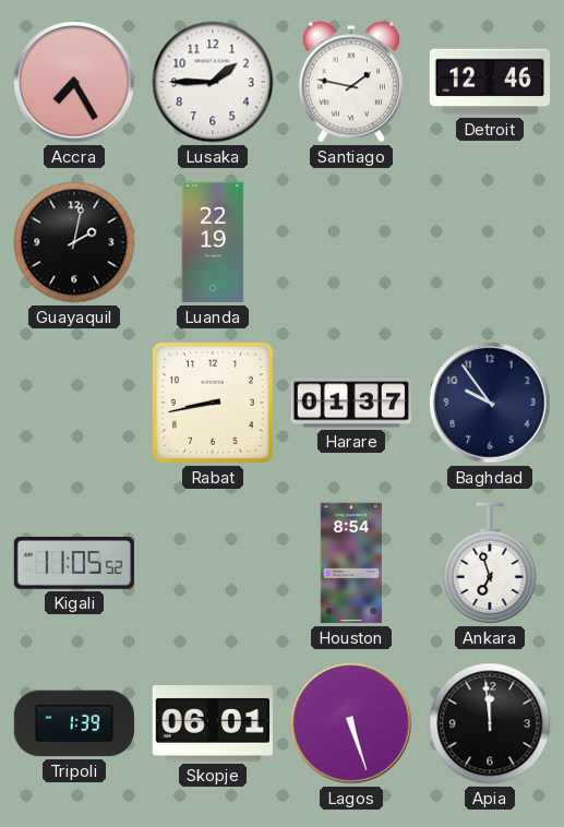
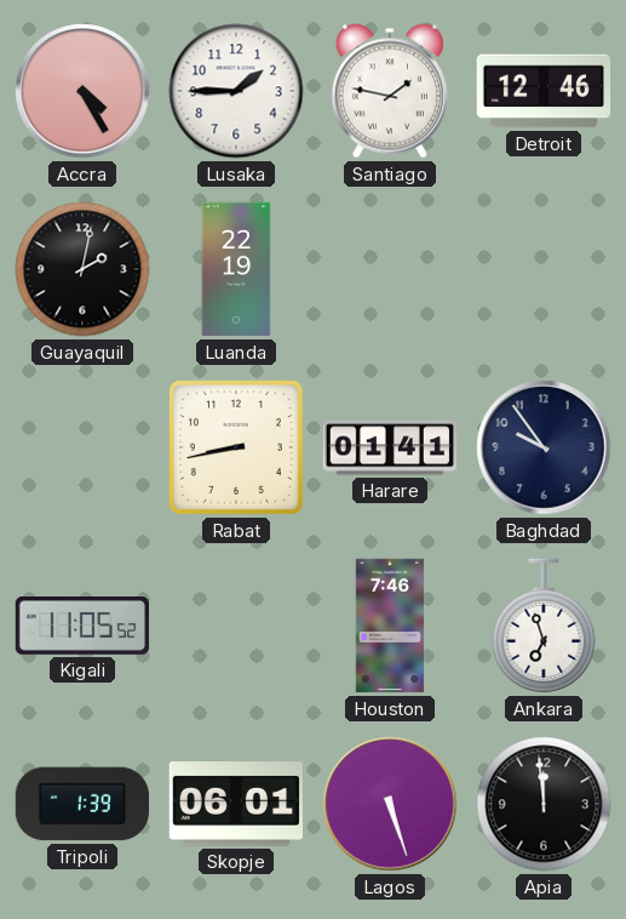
Accra: 7:25 -> 4:25
Harare: 01:37 -> 01:41
Houston: 8:54 -> 7:46
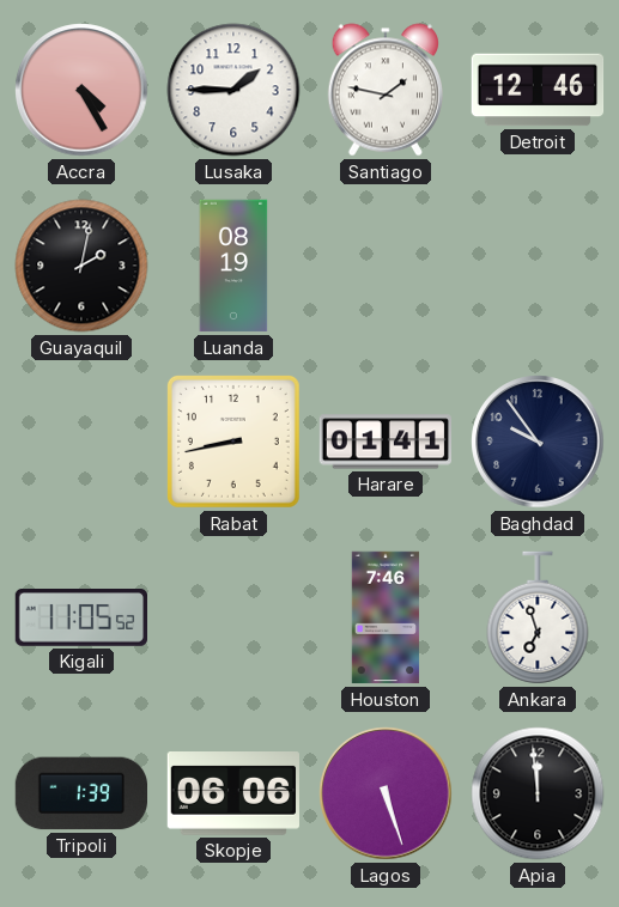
Luanda: 22:19 -> 08:19
Skopje: 06:01 -> 06:06
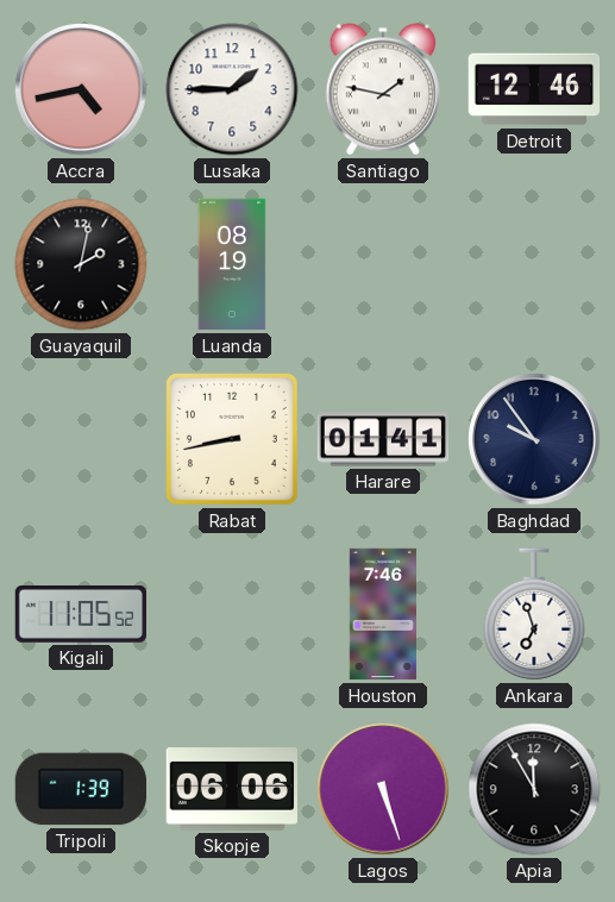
Accra: 4:25 -> 4:43
Apia: 11:59 -> 11:55
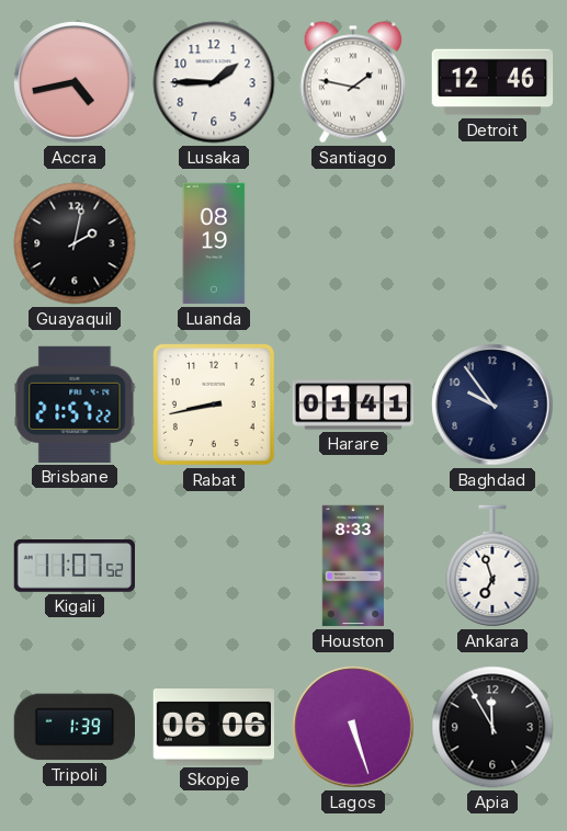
Brisbane: none -> 21:57
Kigali: 11:05 -> 11:07
Houston: 7:46 -> 8:33
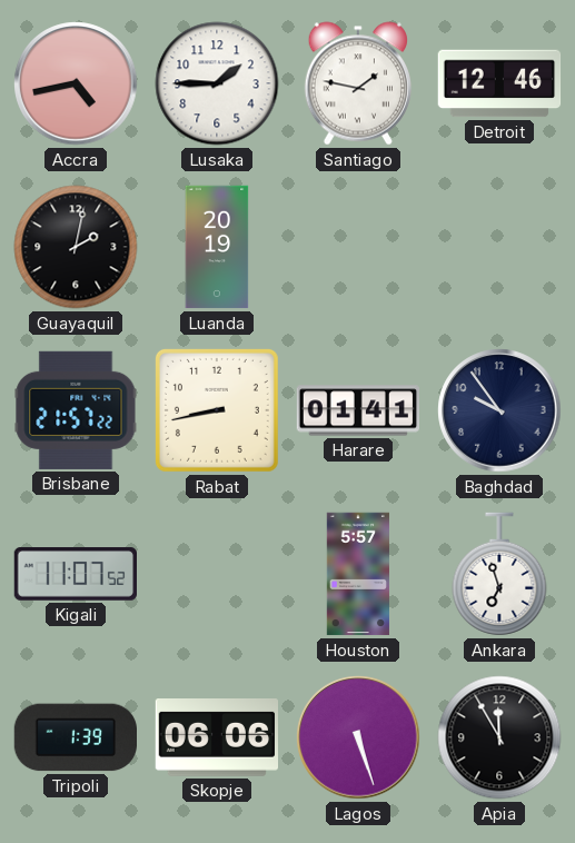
Luanda: 08:19 -> 20:19
Houston: 8:33 -> 5:57
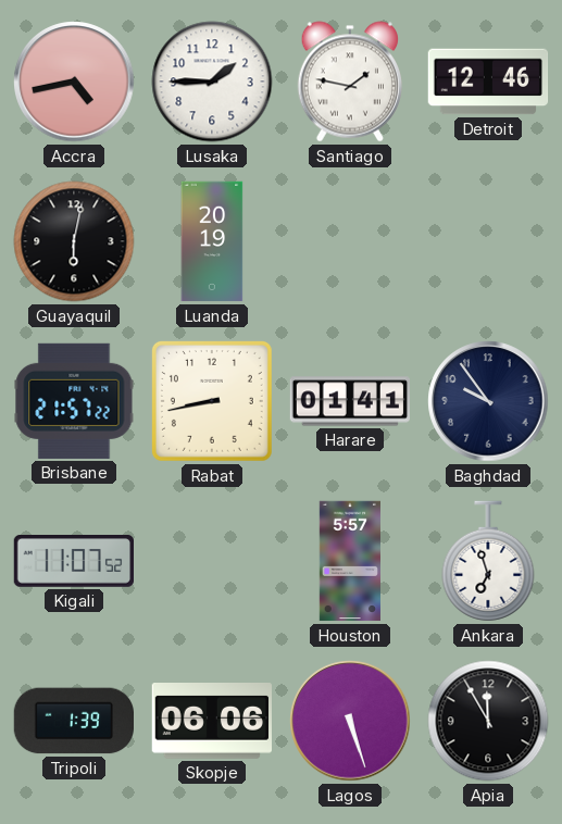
Guayaquil: 2:02 -> 6:02
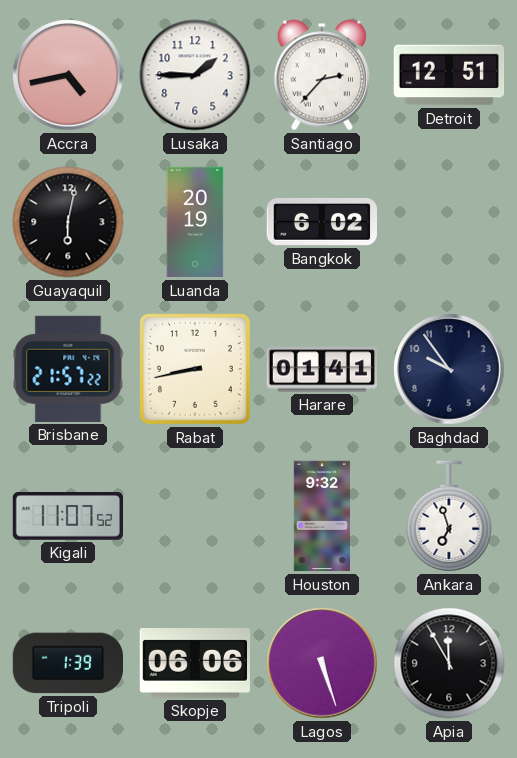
Santiago: 1:47 -> 2:37
Detroit: 12:46 -> 12:51
Bangkok: none -> 6:02
Houston: 5:57 -> 9:32
